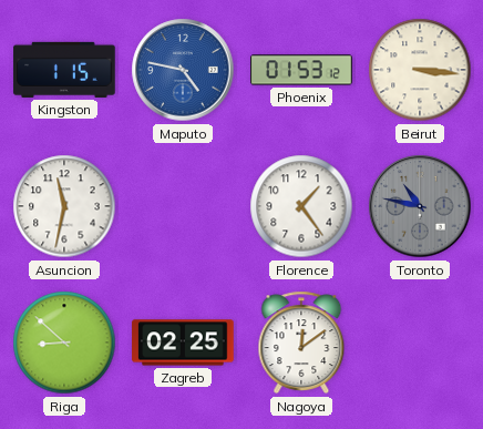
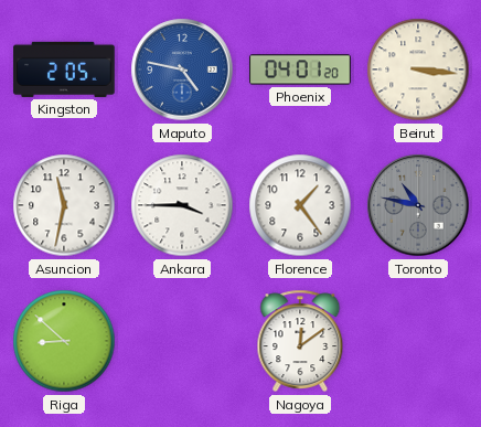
Kingston: 1:15 -> 2:05
Phoenix: 01:53 -> 04:01
Ankara: none -> 3:45
Zagreb: 02:25 -> none
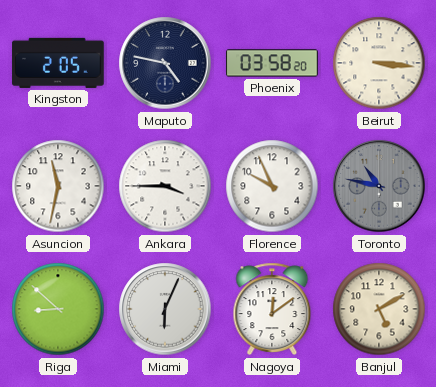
Maputo dial: blue -> navy
Phoenix: 04:01 -> 03:58
Florence: 1:24 -> 9:56
Miami: none -> 6:04
Banjul: none -> 5:10
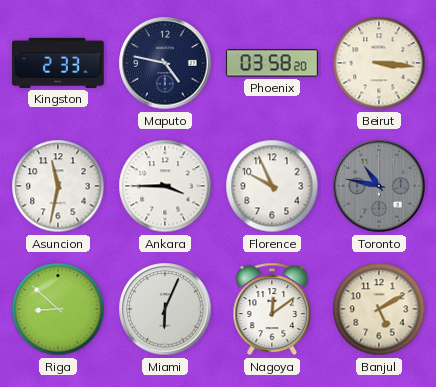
Kingston: 2:05 -> 2:33
